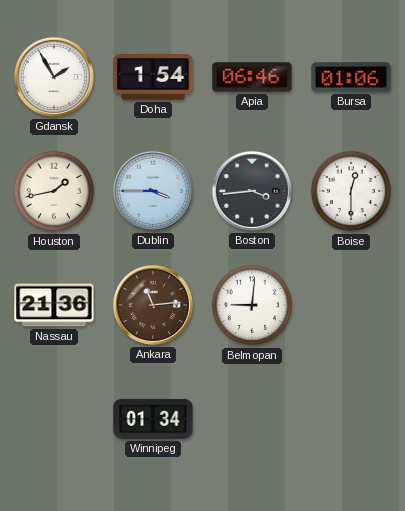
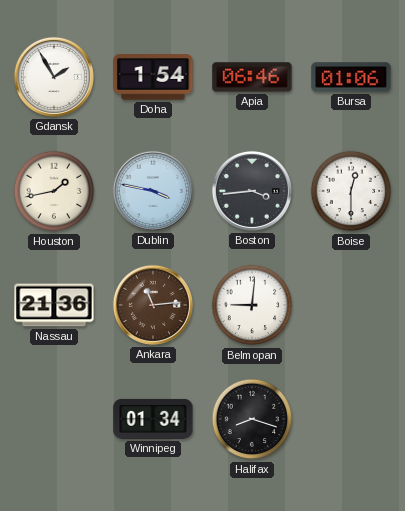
Dublin: 3:45 -> 3:47
Halifax: none -> 8:18
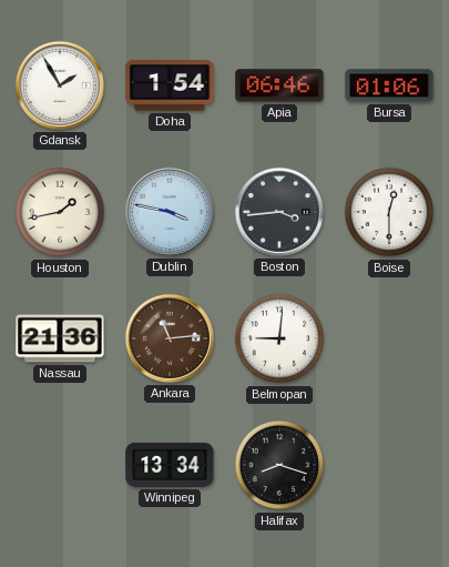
Winnipeg: 01:34 -> 13:34
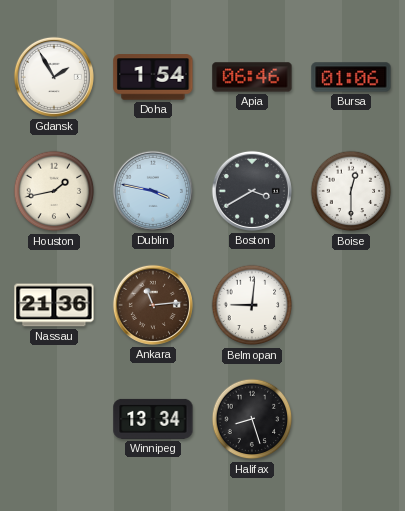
Boston: 3:44 -> 3:40
Halifax: 8:18 -> 8:27
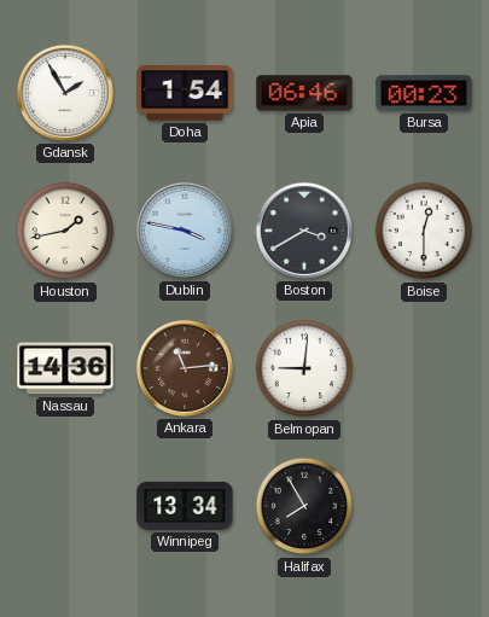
Bursa: 01:06 -> 00:23
Nassau: 21:36 -> 14:36
Halifax: 8:27 -> 7:55
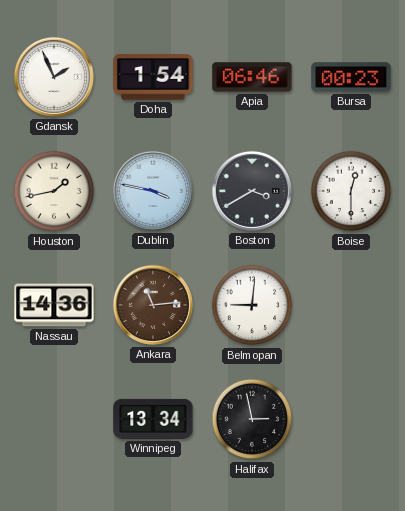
Gdansk: 1:55 -> 1:56
Halifax: 7:55 -> 2:58
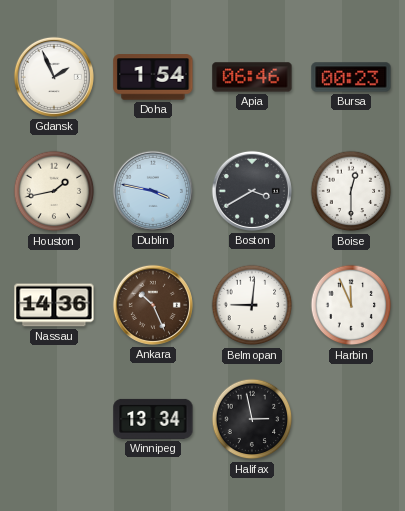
Ankara: 11:14 -> 10:26
Harbin: none -> 11:56
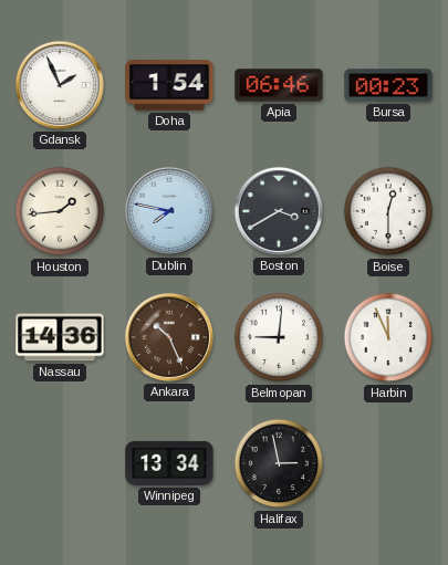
Houston: 1:43 -> 1:44
Dublin: 3:47 -> 7:47
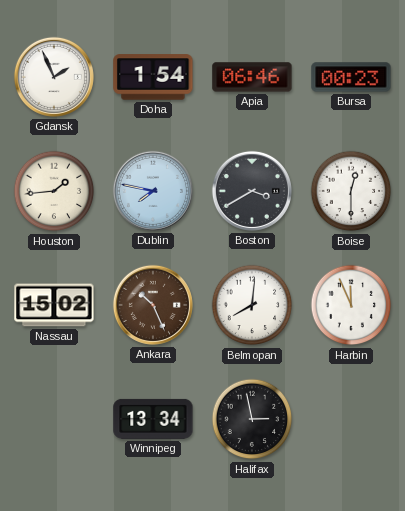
Nassau: 14:36 -> 15:02
Belmopan: 9:01 -> 8:01
